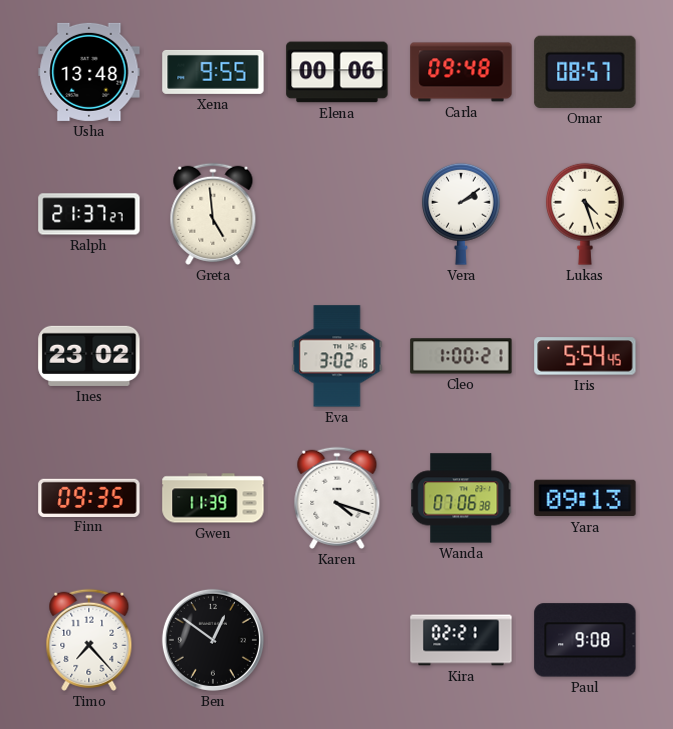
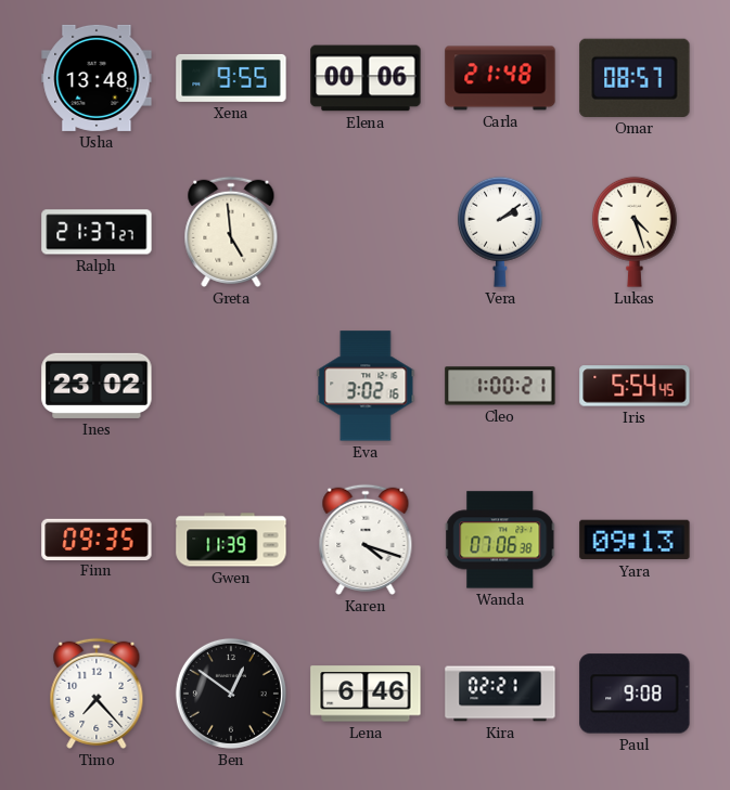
Carla: 09:48 -> 21:48
Lena: none -> 6:46
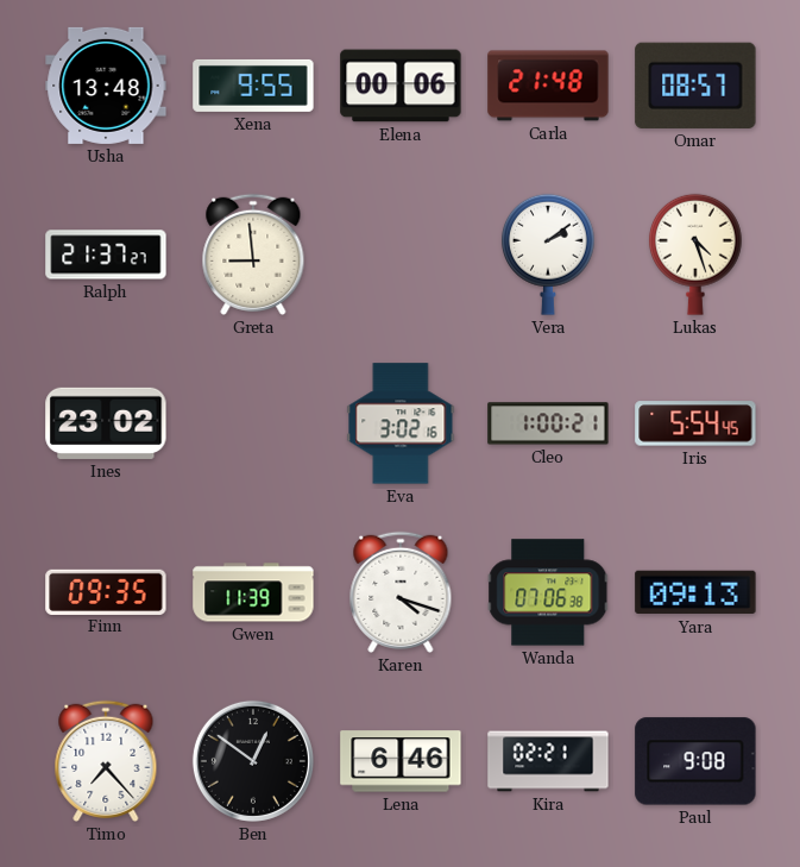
Greta: 4:59 -> 8:59
